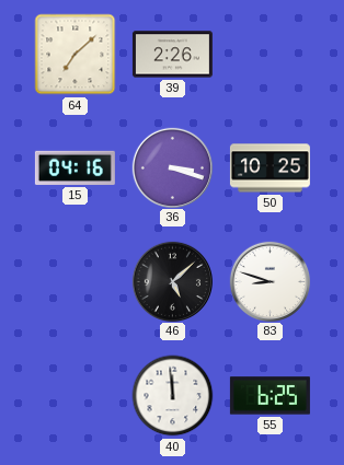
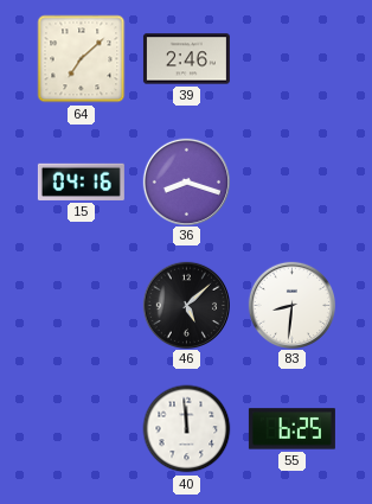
39: 2:26 -> 2:46
36: 3:18 -> 8:18
50: 10:25 -> none
83: 8:48 -> 8:31
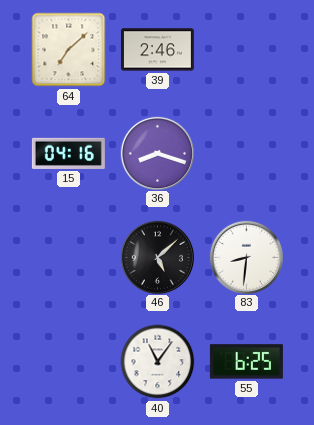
40: 11:59 -> 11:06
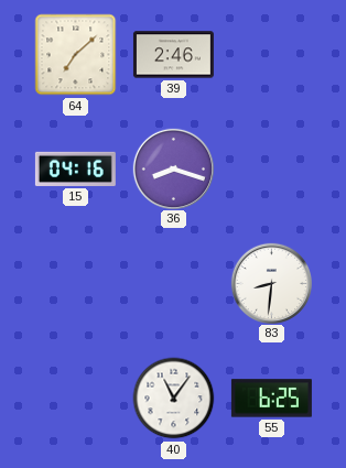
46: 5:08 -> none
